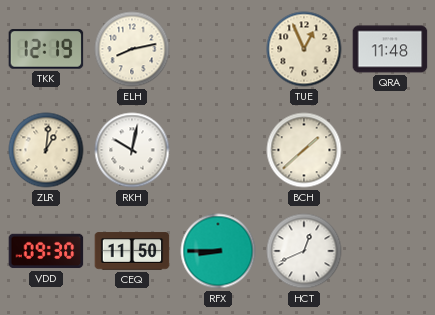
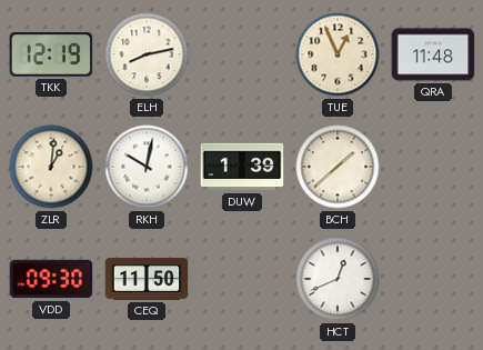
DUW: none -> 1:39
RFX: 8:45 -> none
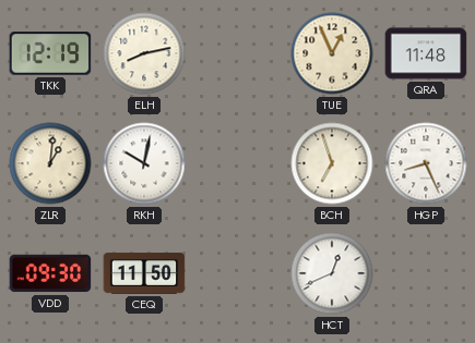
DUW: 1:39 -> none
BCH: 1:38 -> 6:57
HGP: none -> 8:26
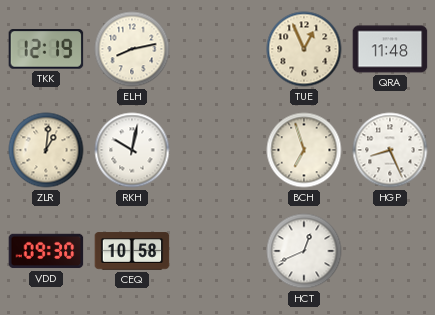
CEQ: 11:50 -> 10:58
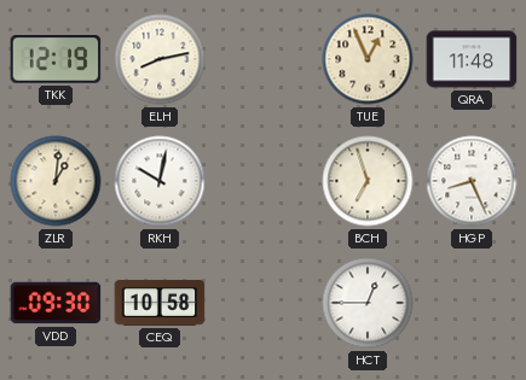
HCT: 12:41 -> 12:45
